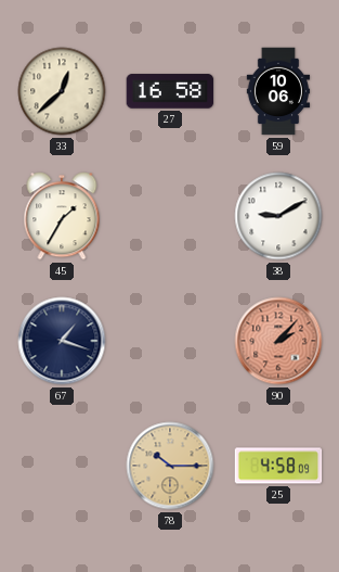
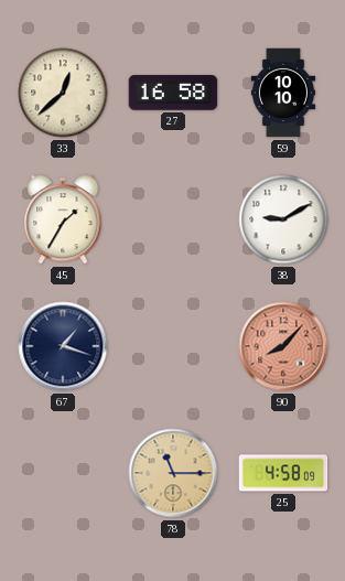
59: 10:06 -> 10:10
90: 2:07 -> 8:07
78: 10:15 -> 11:15
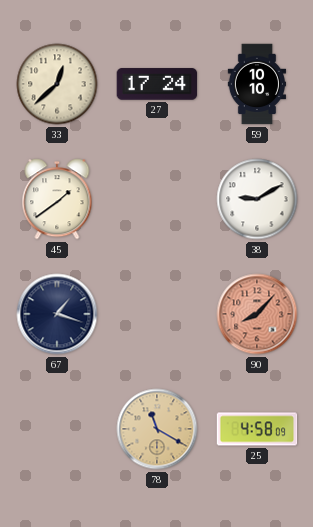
27: 16:58 -> 17:24
45: 1:35 -> 1:39
78: 11:15 -> 11:20
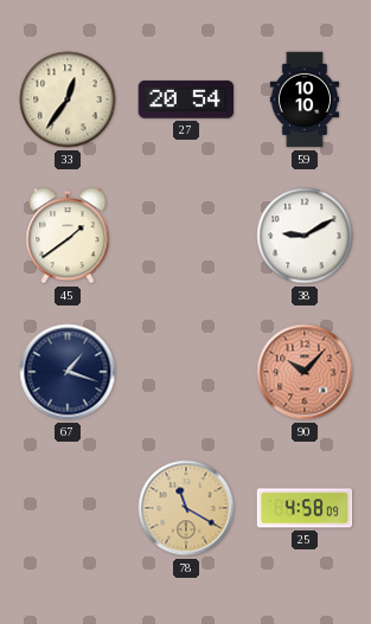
33: 12:38 -> 12:36
27: 17:24 -> 20:54
90: 8:07 -> 10:07
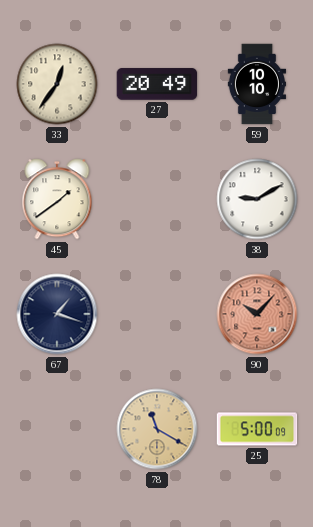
27: 20:54 -> 20:49
25: 4:58 -> 5:00
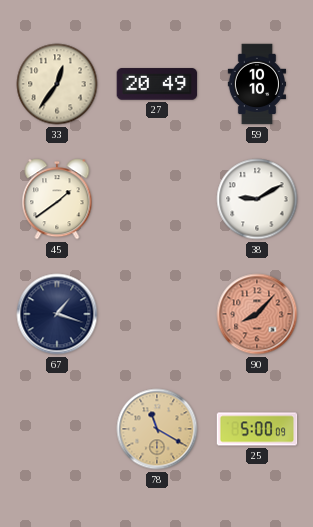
90: 10:07 -> 8:07
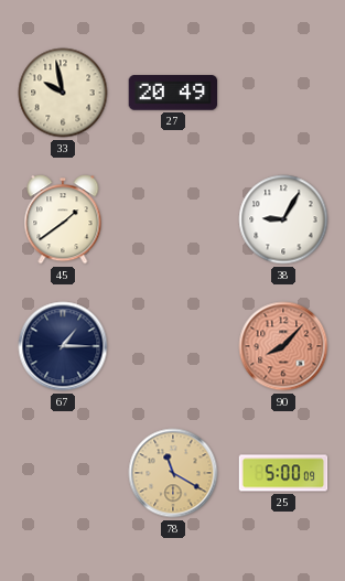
33: 12:36 -> 9:58
59: 10:10 -> none
38: 9:10 -> 9:05
67: 1:18 -> 1:15
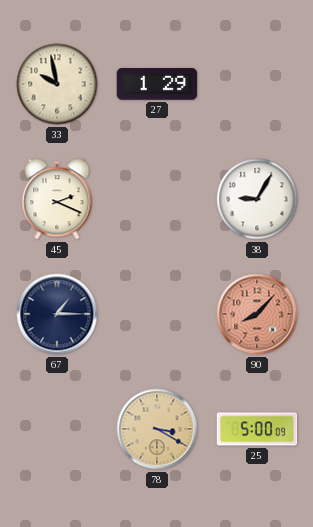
27: 20:49 -> 1:29
45: 1:39 -> 2:19
78: 11:20 -> 3:20
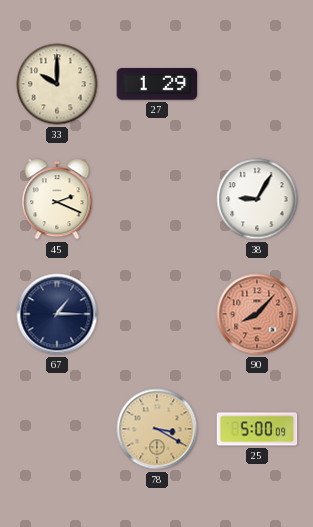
33: 9:58 -> 10:00
